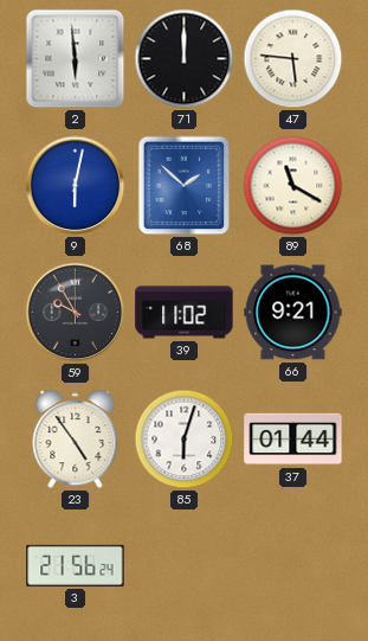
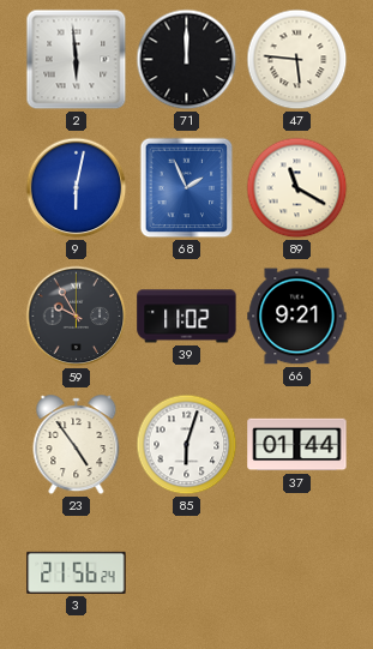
68: 1:52 -> 1:56
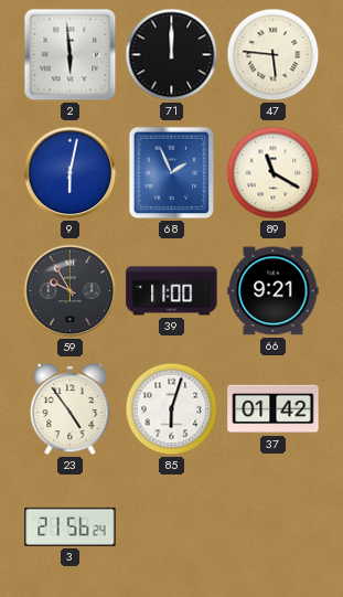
39: 11:02 -> 11:00
37: 01:44 -> 01:42
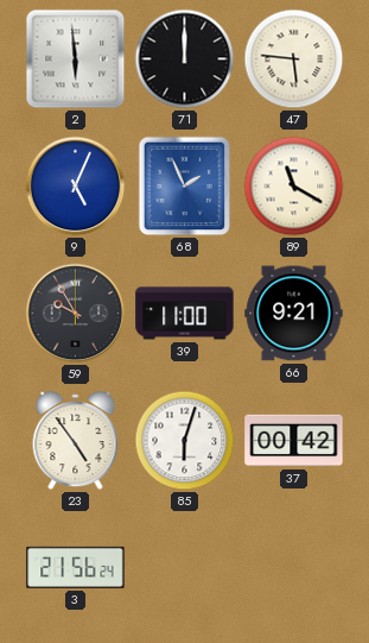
9: 6:02 -> 5:04
37: 01:42 -> 00:42
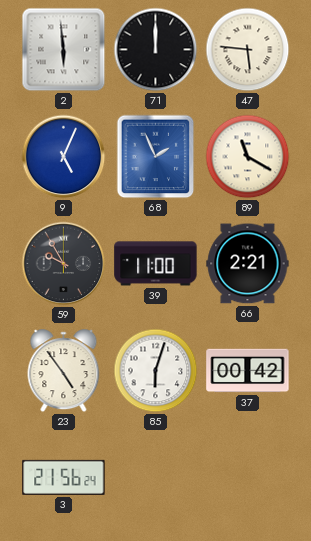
66: 9:21 -> 2:21
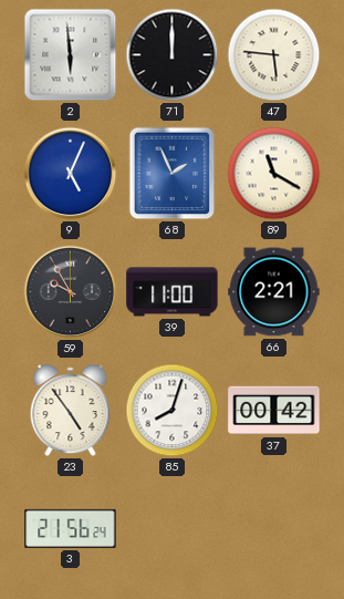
85: 6:03 -> 8:03
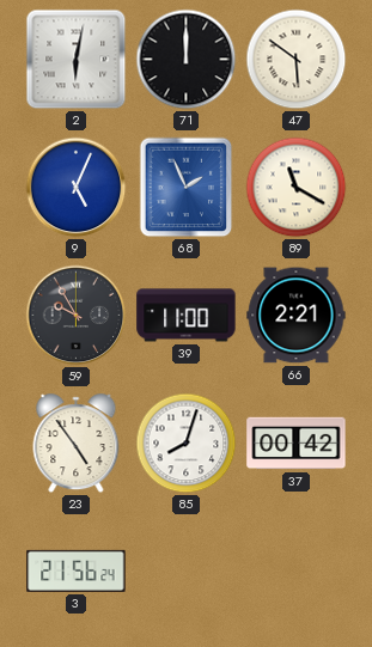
2: 5:59 -> 6:02
47: 5:46 -> 5:51
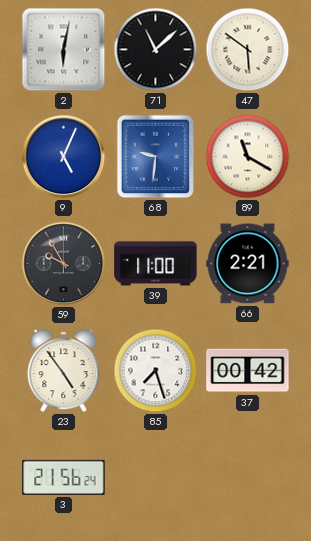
71: 12:00 -> 11:08
68: 1:56 -> 9:31
85: 8:03 -> 7:27
